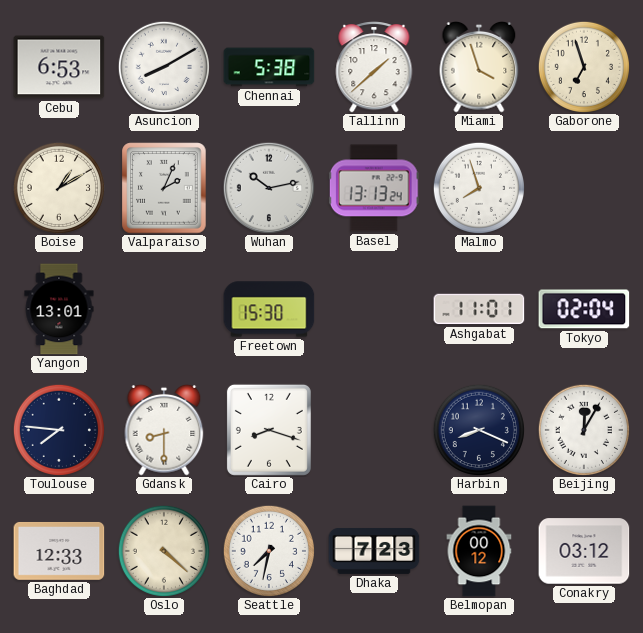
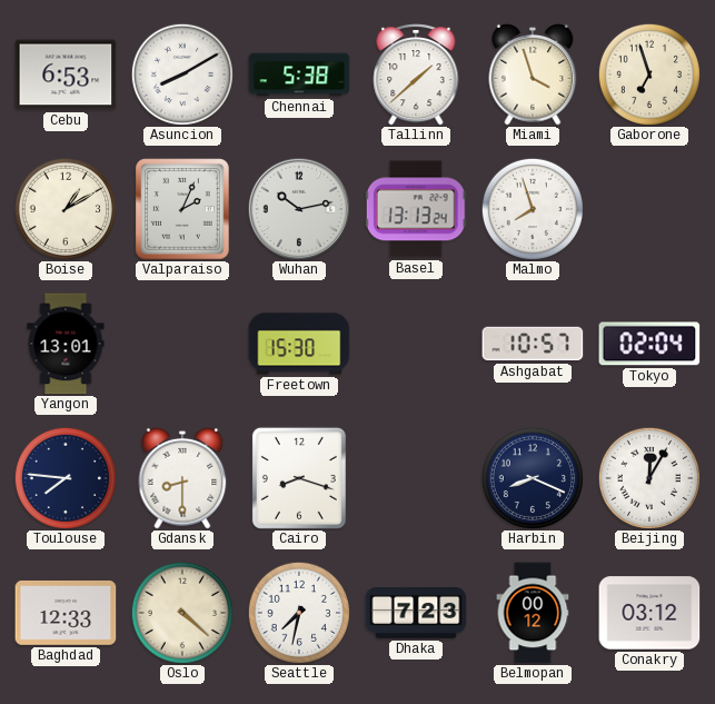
Ashgabat: 11:01 -> 10:57
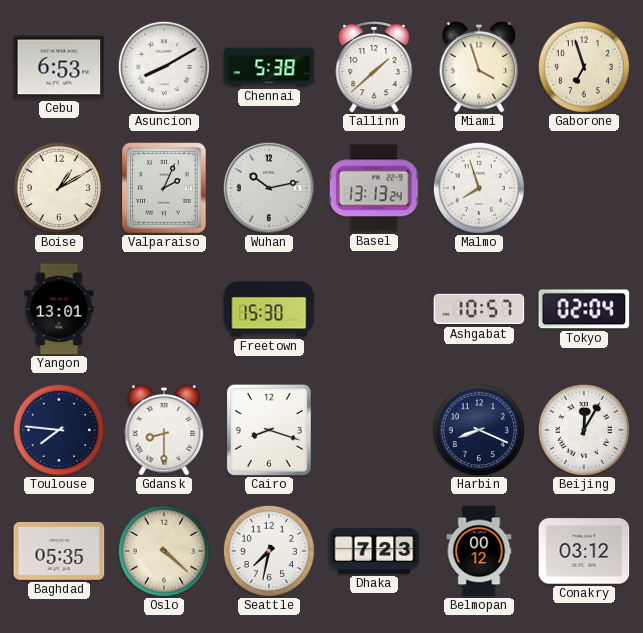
Baghdad: 12:33 -> 05:35
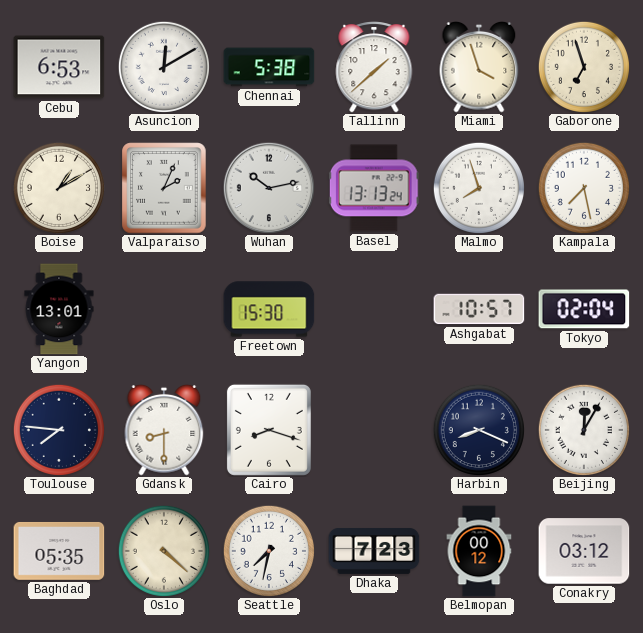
Asuncion: 8:10 -> 12:10
Kampala: none -> 7:28
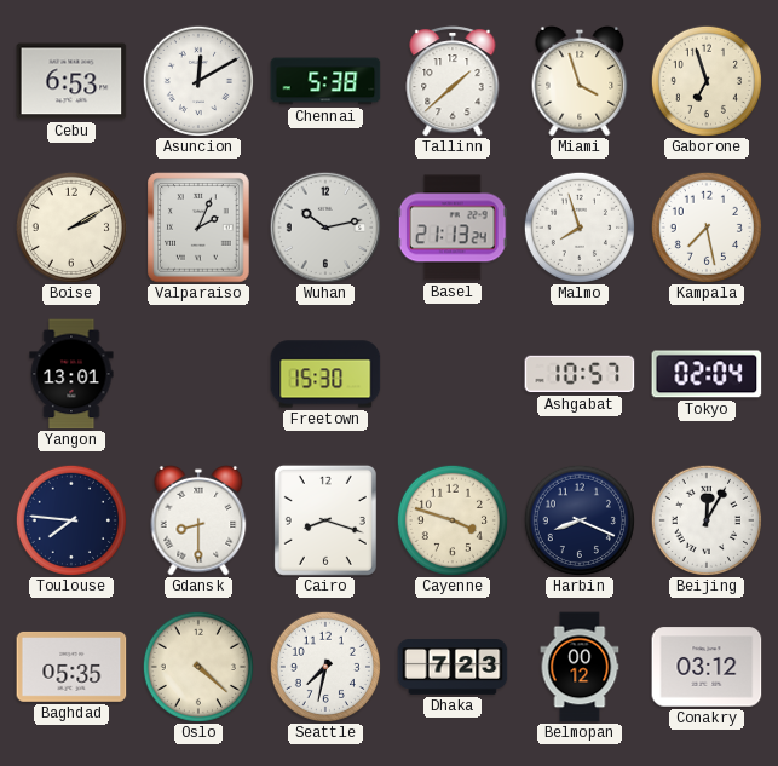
Boise: 1:10 -> 2:10
Basel: 13:13 -> 21:13
Cayenne: none -> 3:48
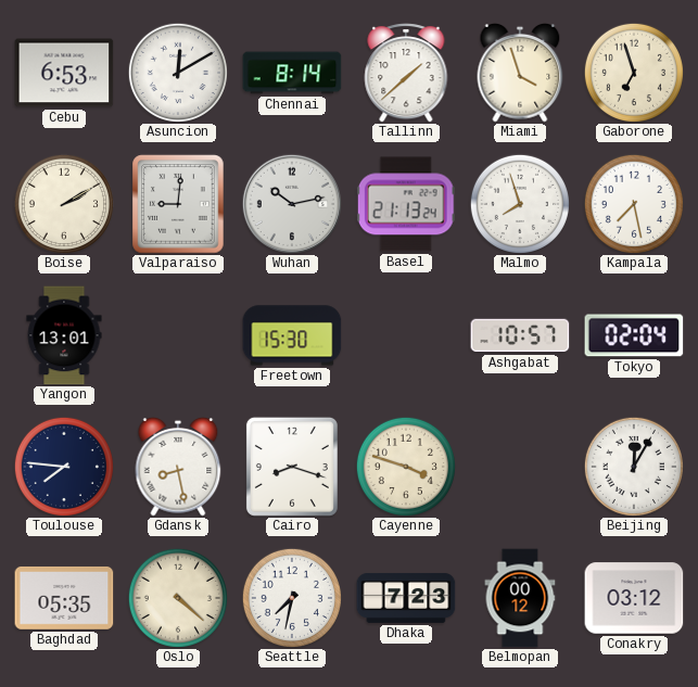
Chennai: 5:38 -> 8:14
Valparaiso: 2:04 -> 9:01
Gdansk: 8:30 -> 8:28
Harbin: 8:19 -> none
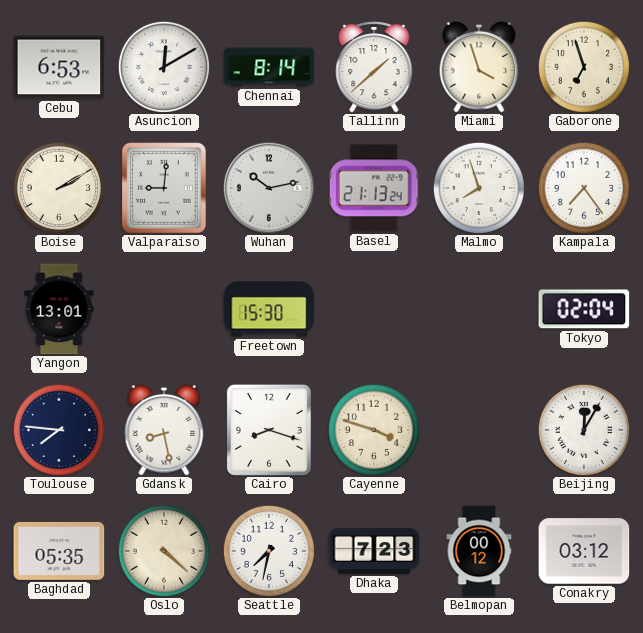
Kampala: 7:28 -> 7:24
Ashgabat: 10:57 -> none
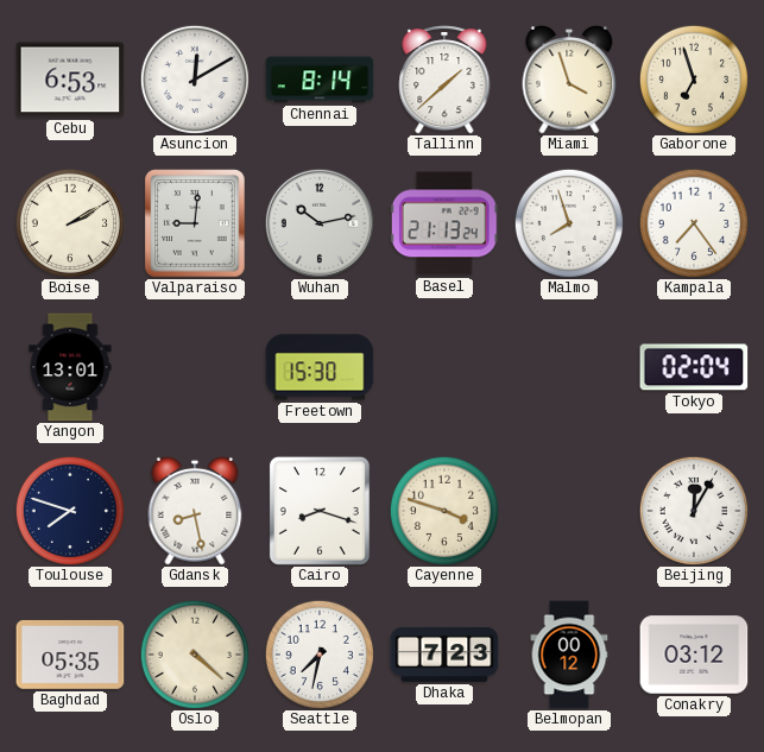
Toulouse: 7:46 -> 7:48
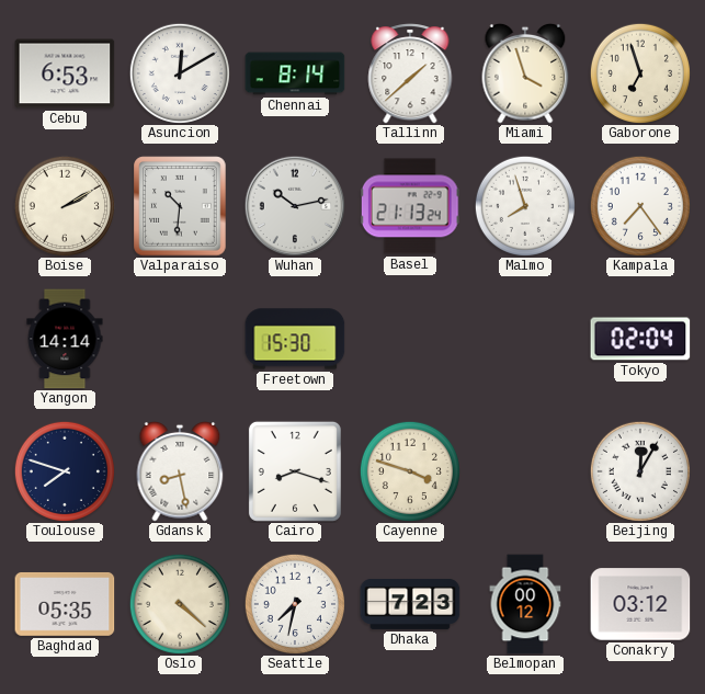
Valparaiso: 9:01 -> 10:31
Yangon: 13:01 -> 14:14
